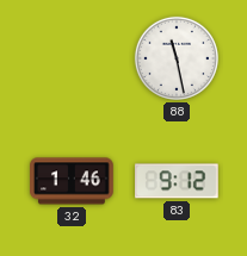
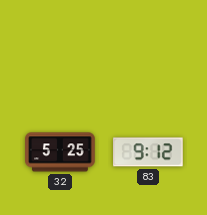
88: 11:28 -> none
32: 1:46 -> 5:25
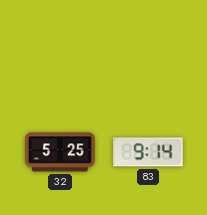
83: 9:12 -> 9:14
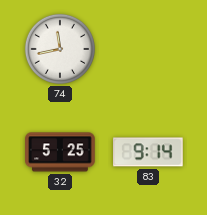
74: none -> 11:43
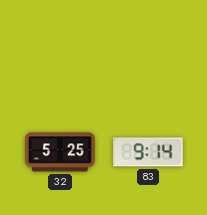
74: 11:43 -> none
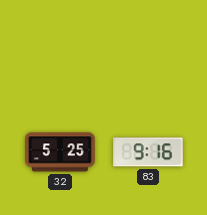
83: 9:14 -> 9:16
